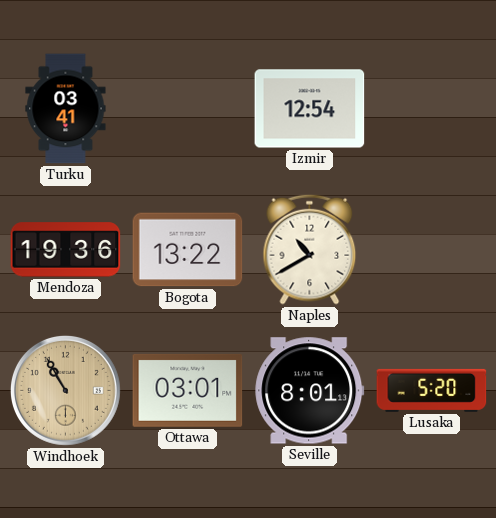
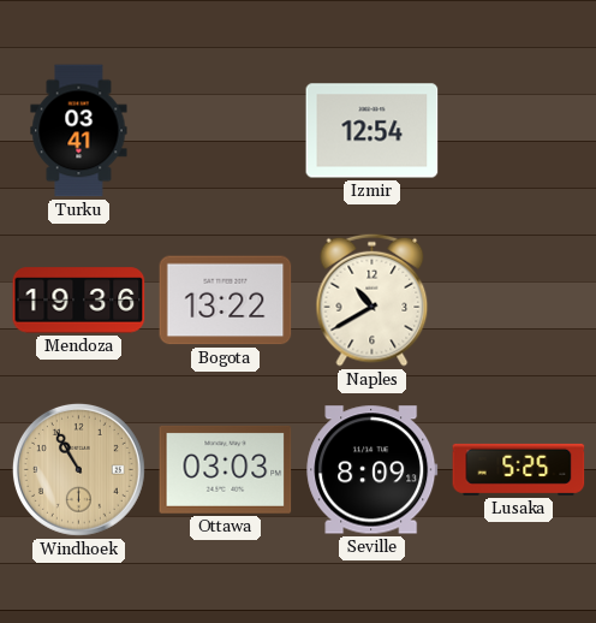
Ottawa: 03:01 -> 03:03
Seville: 8:01 -> 8:09
Lusaka: 5:20 -> 5:25
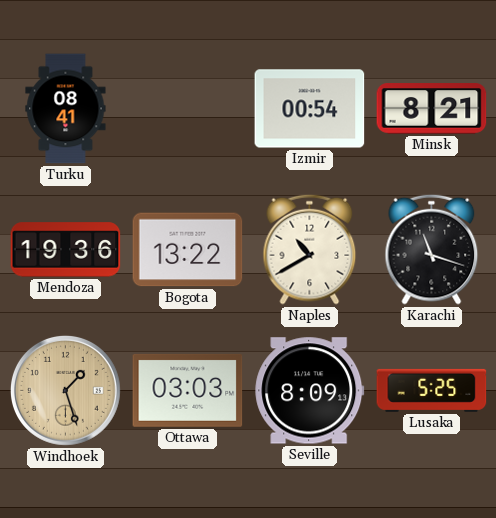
Turku: 03:41 -> 08:41
Izmir: 12:54 -> 00:54
Minsk: none -> 8:21
Karachi: none -> 11:18
Windhoek: 10:55 -> 1:27
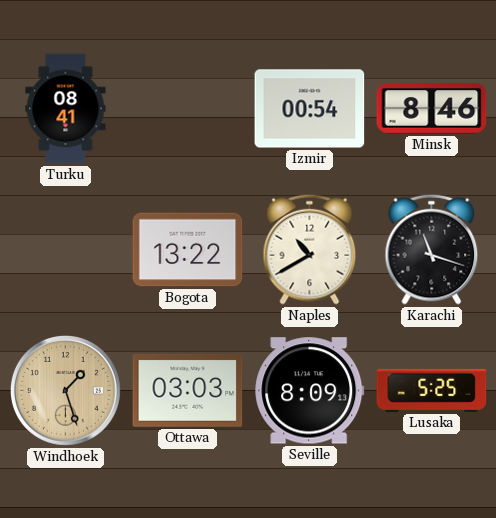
Minsk: 8:21 -> 8:46
Mendoza: 19:36 -> none
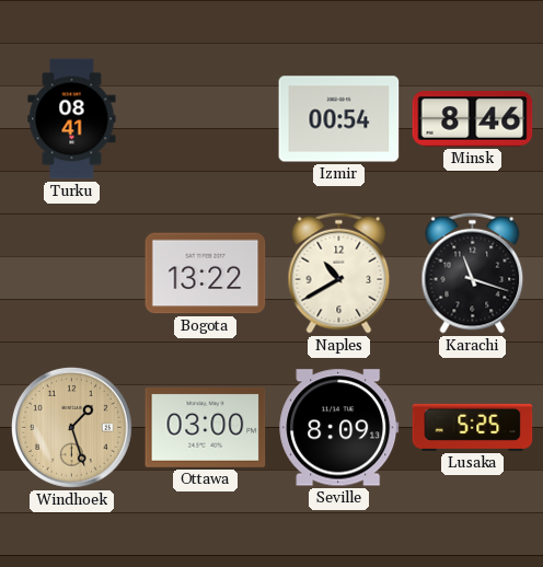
Ottawa: 03:03 -> 03:00
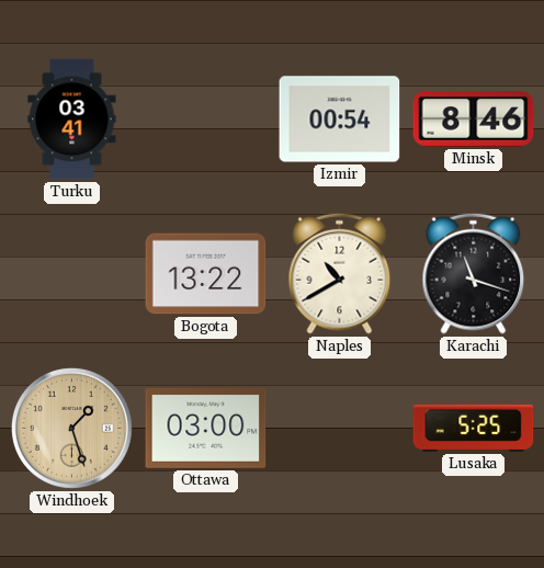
Turku: 08:41 -> 03:41
Seville: 8:09 -> none
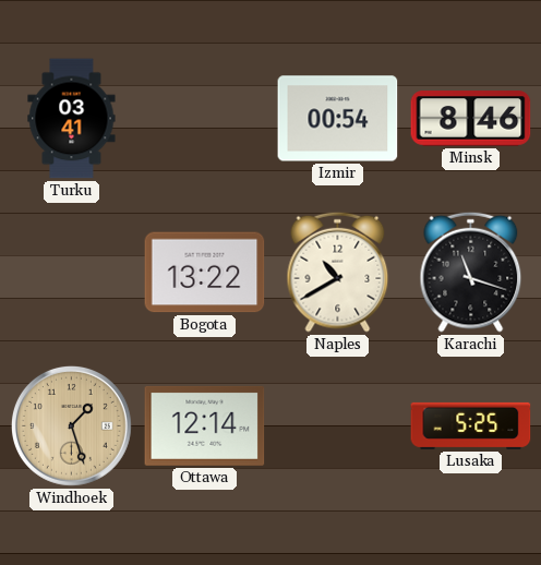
Ottawa: 03:00 -> 12:14
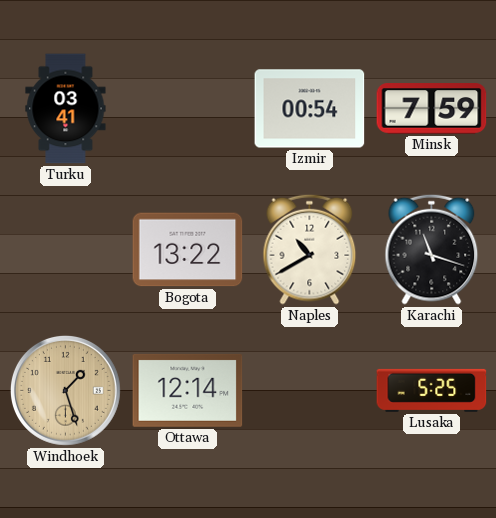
Minsk: 8:46 -> 7:59
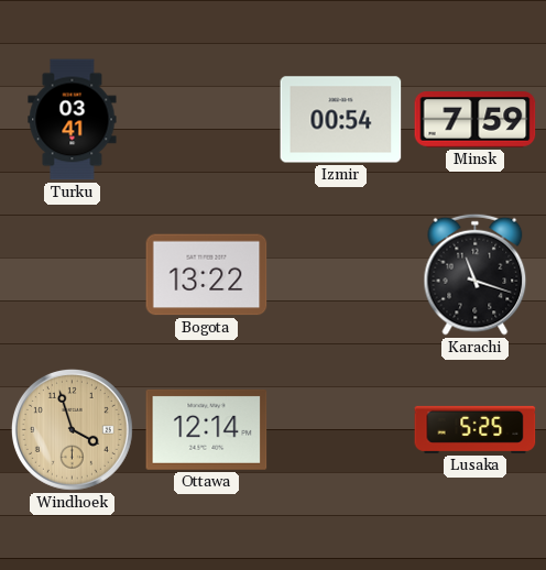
Naples: 10:40 -> none
Windhoek: 1:27 -> 3:57
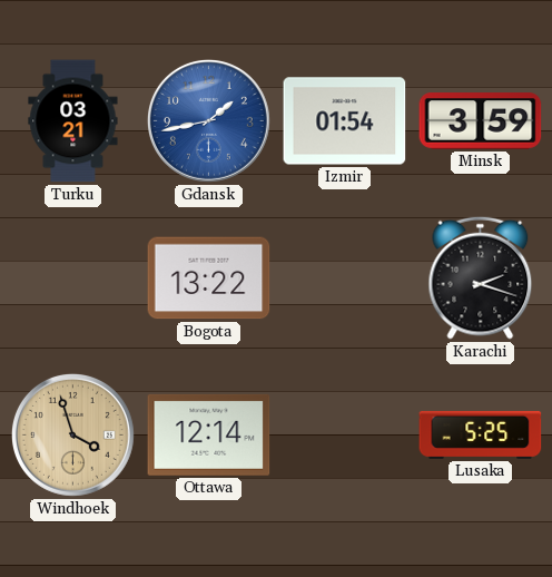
Turku: 03:41 -> 03:21
Gdansk: none -> 1:43
Izmir: 00:54 -> 01:54
Minsk: 7:59 -> 3:59
Karachi: 11:18 -> 2:18
